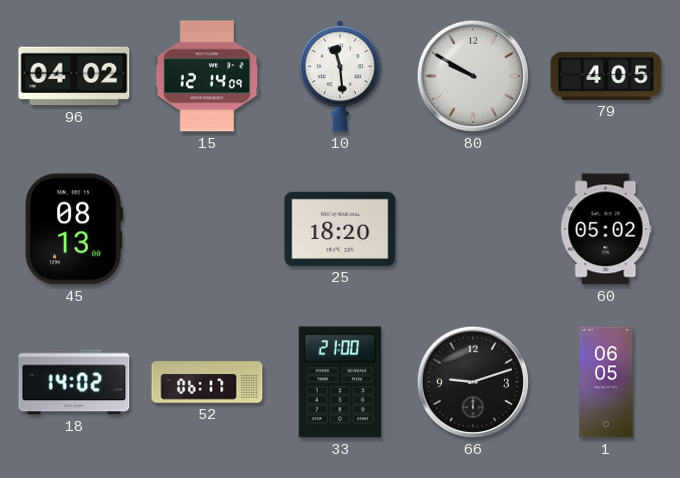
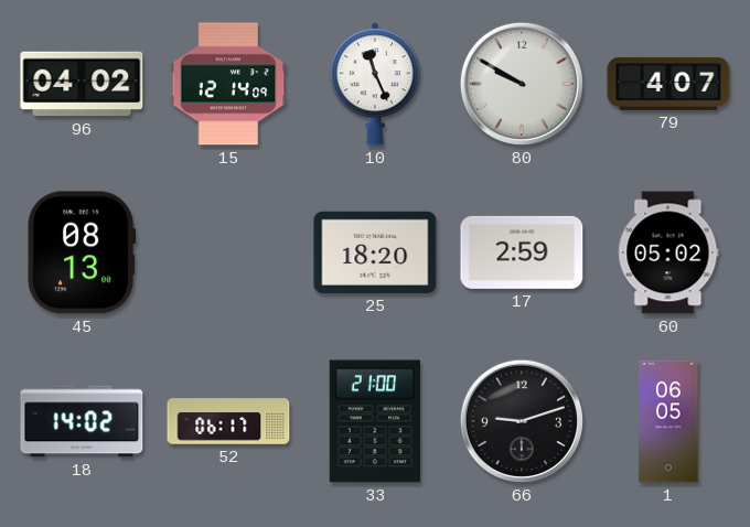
10: 11:29 -> 11:26
79: 4:05 -> 4:07
17: none -> 2:59
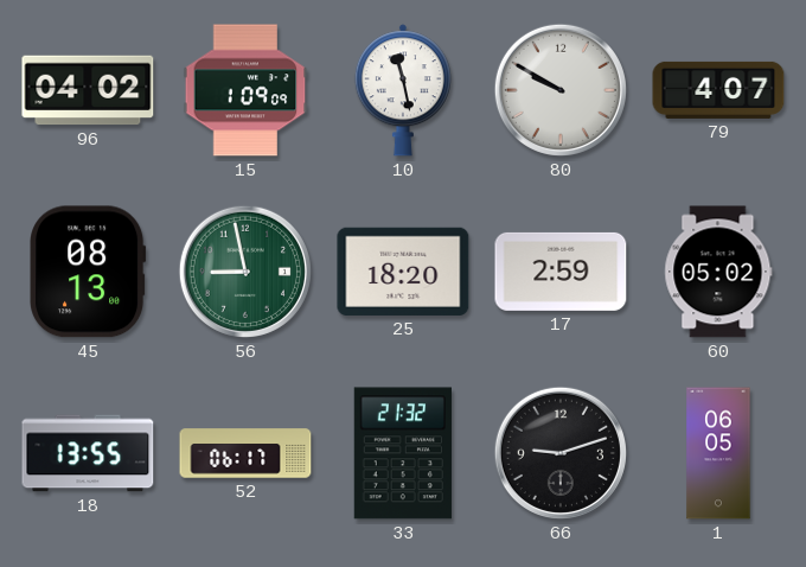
15: 12:14 -> 1:09
10: 11:26 -> 11:28
56: none -> 8:58
18: 14:02 -> 13:55
33: 21:00 -> 21:32
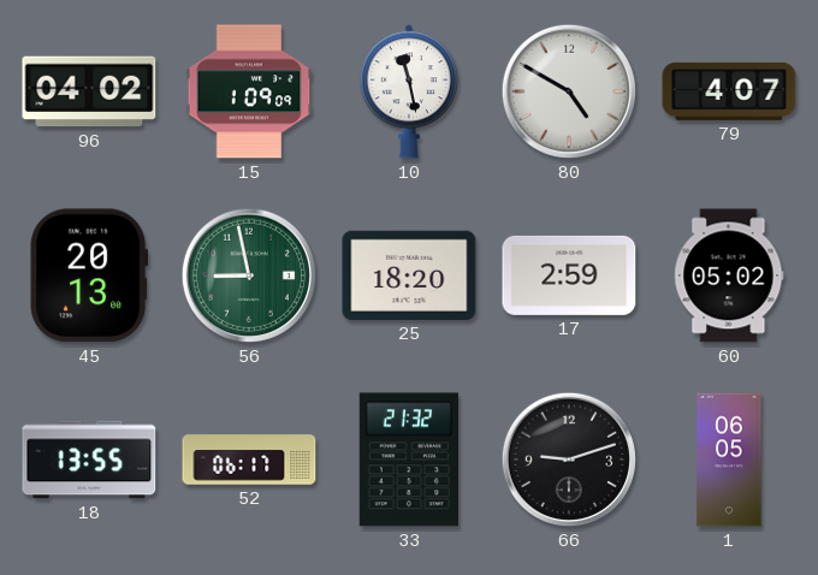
80: 9:50 -> 4:50
45: 08:13 -> 20:13
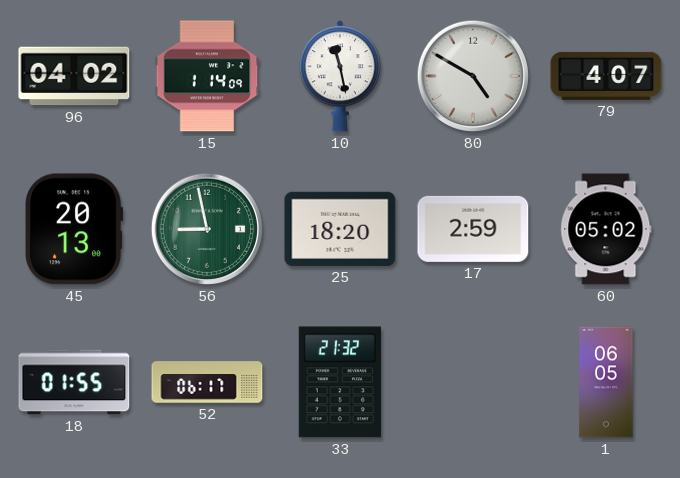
15: 1:09 -> 1:14
18: 13:55 -> 01:55
66: 9:12 -> none
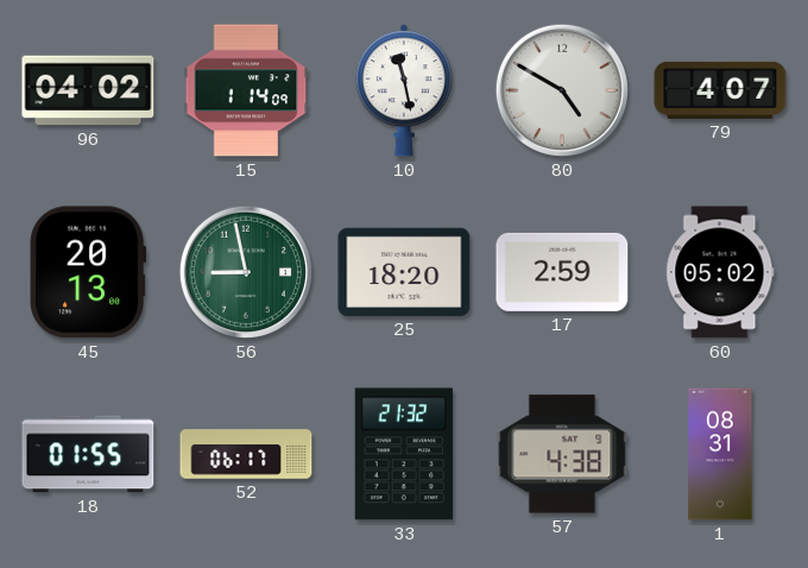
57: none -> 4:38
1: 06:05 -> 08:31
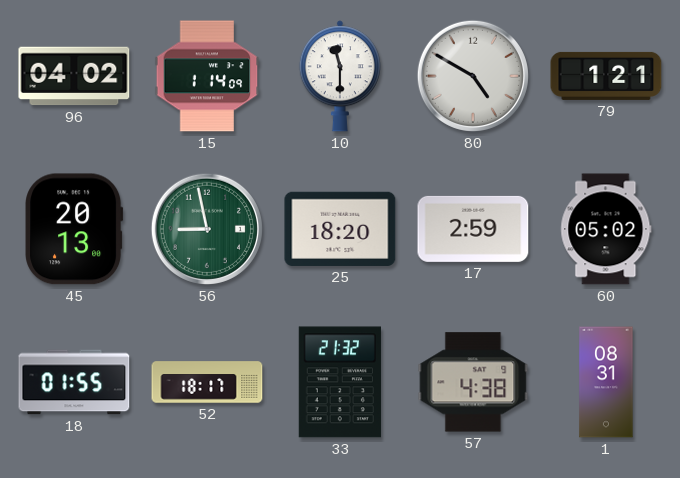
10: 11:28 -> 11:30
79: 4:07 -> 1:21
52: 06:17 -> 18:17
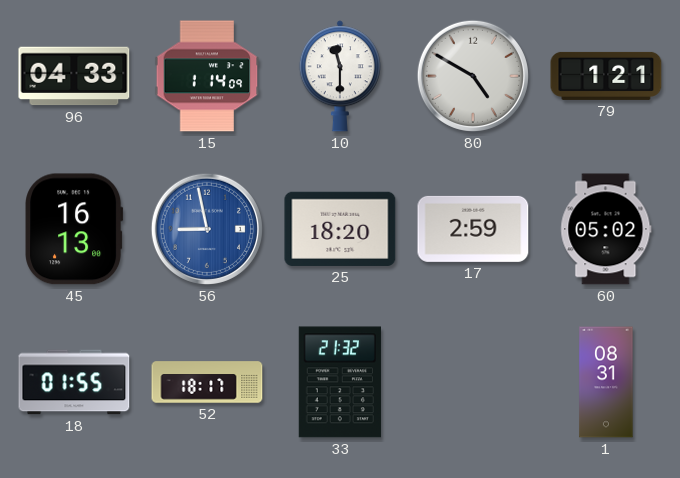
96: 04:02 -> 04:33
45: 20:13 -> 16:13
56 dial: green -> blue
57: 4:38 -> none
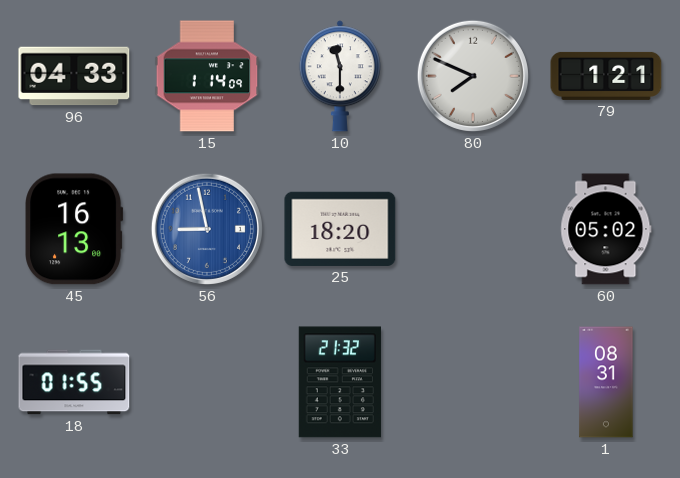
80: 4:50 -> 7:49
17: 2:59 -> none
52: 18:17 -> none
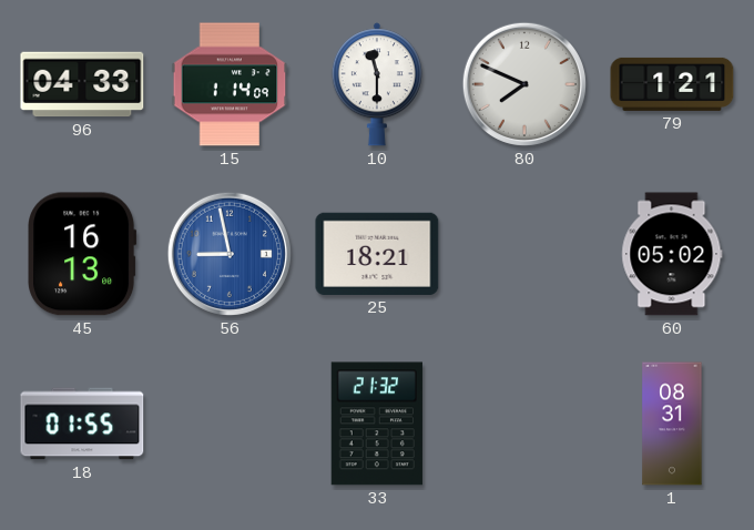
25: 18:20 -> 18:21
